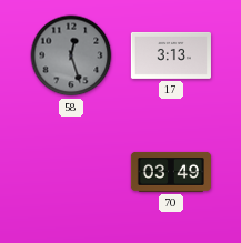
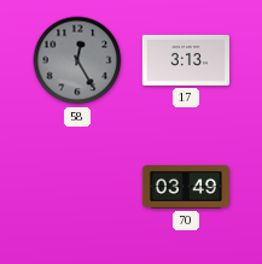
58: 12:27 -> 12:25
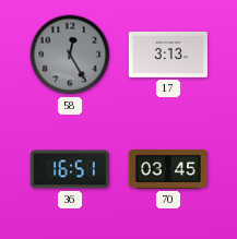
36: none -> 16:51
70: 03:49 -> 03:45
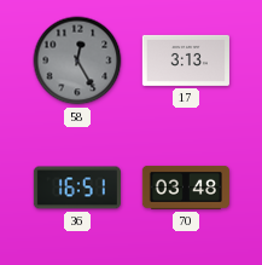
70: 03:45 -> 03:48
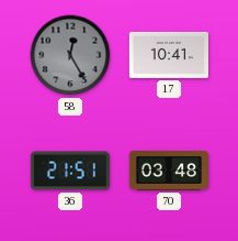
17: 3:13 -> 10:41
36: 16:51 -> 21:51
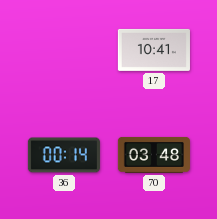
58: 12:25 -> none
36: 21:51 -> 00:14
